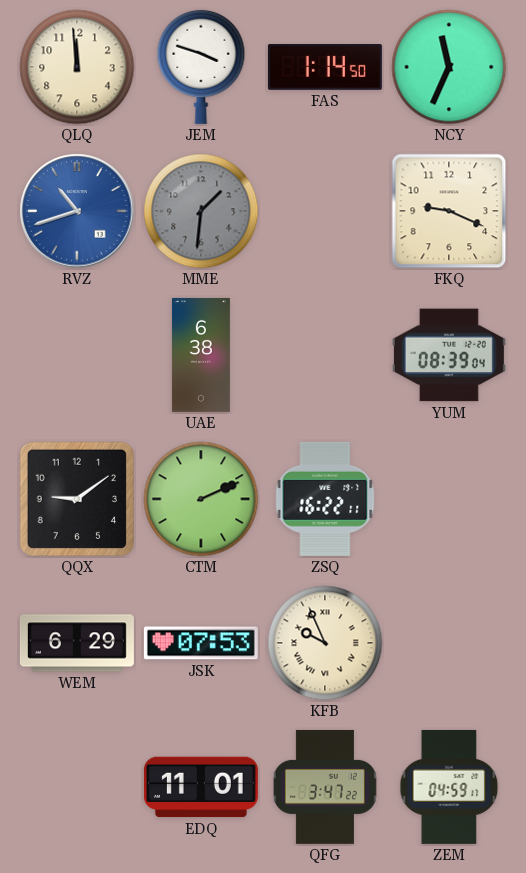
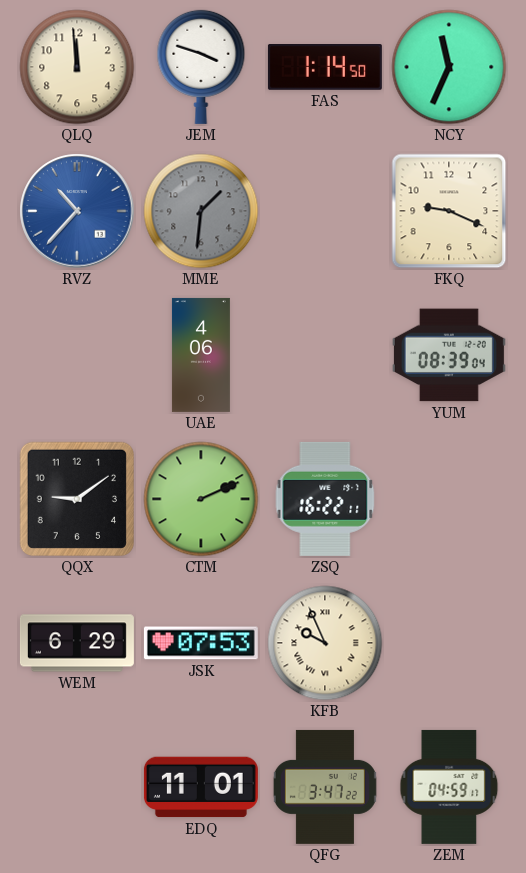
RVZ: 10:42 -> 10:37
UAE: 6:38 -> 4:06
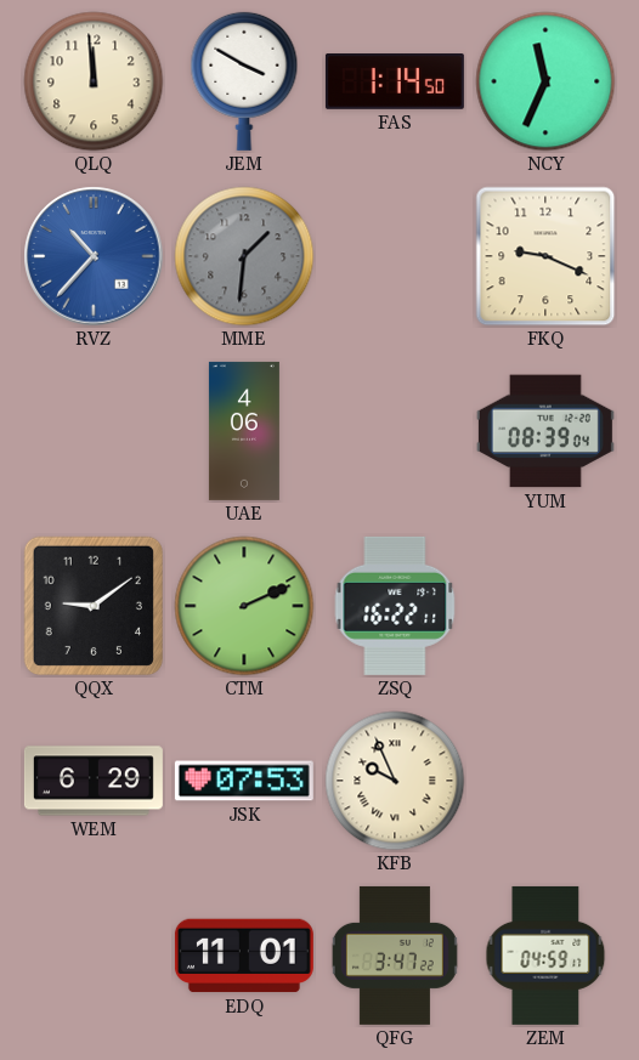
JEM: 3:48 -> 3:50
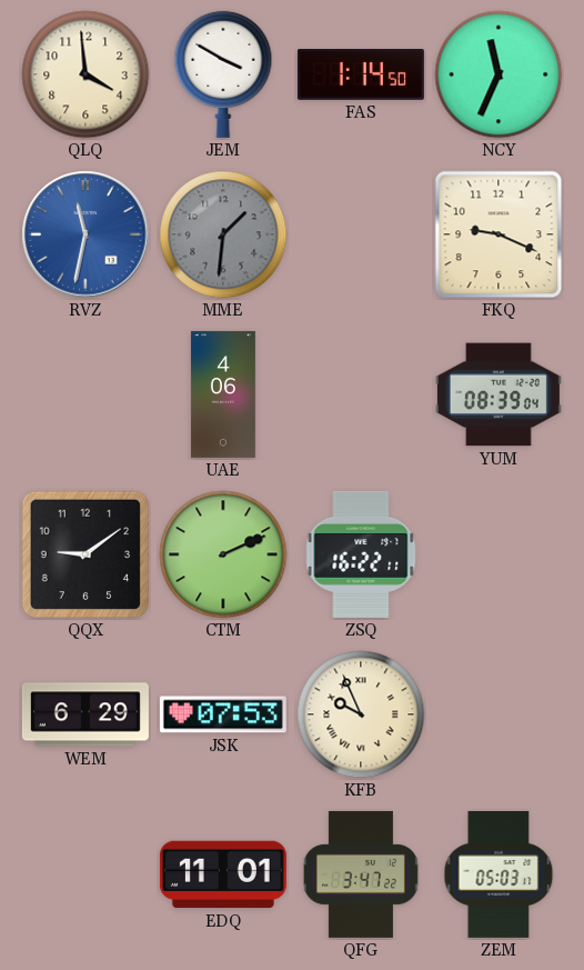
QLQ: 11:59 -> 3:59
RVZ: 10:37 -> 11:32
ZEM: 04:59 -> 05:03
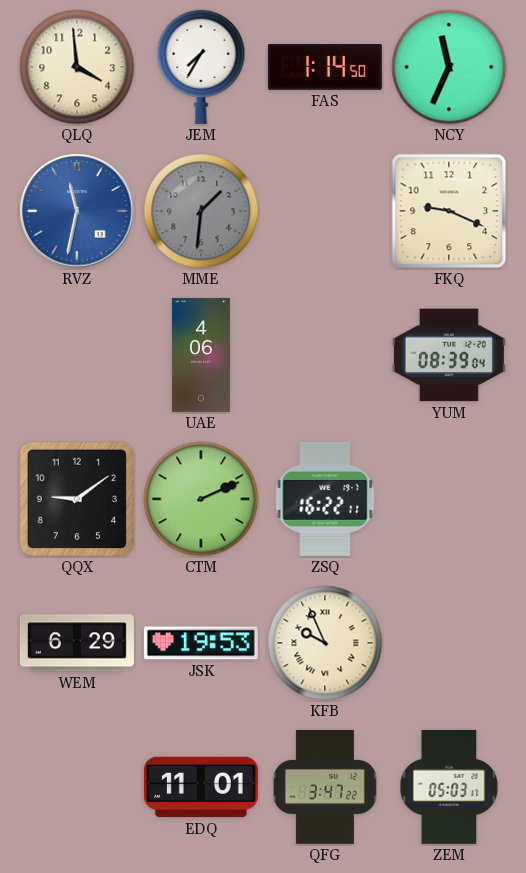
JEM: 3:50 -> 7:35
JSK: 07:53 -> 19:53
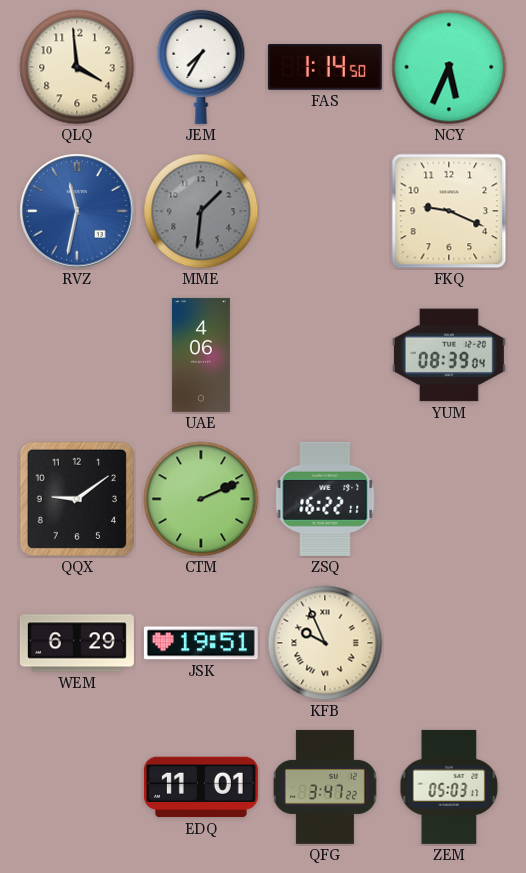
NCY: 11:34 -> 5:34
JSK: 19:53 -> 19:51
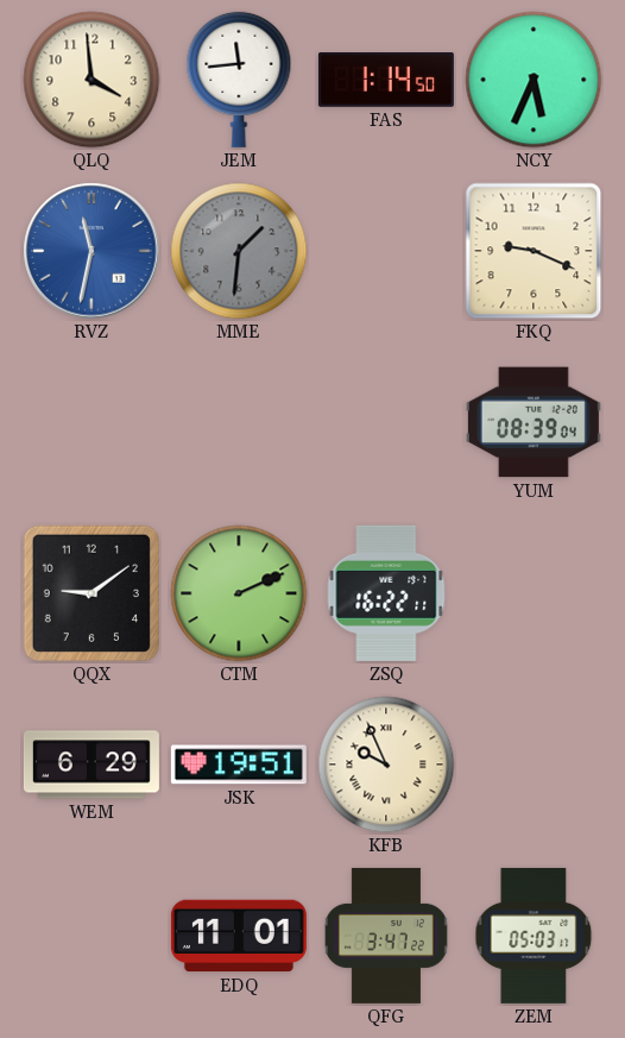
JEM: 7:35 -> 11:44
UAE: 4:06 -> none
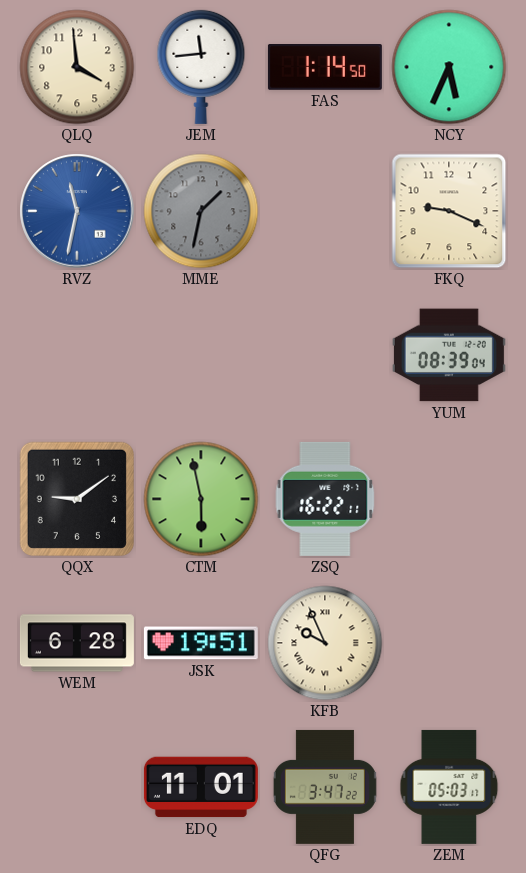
MME: 1:31 -> 1:32
CTM: 2:11 -> 5:58
WEM: 6:29 -> 6:28
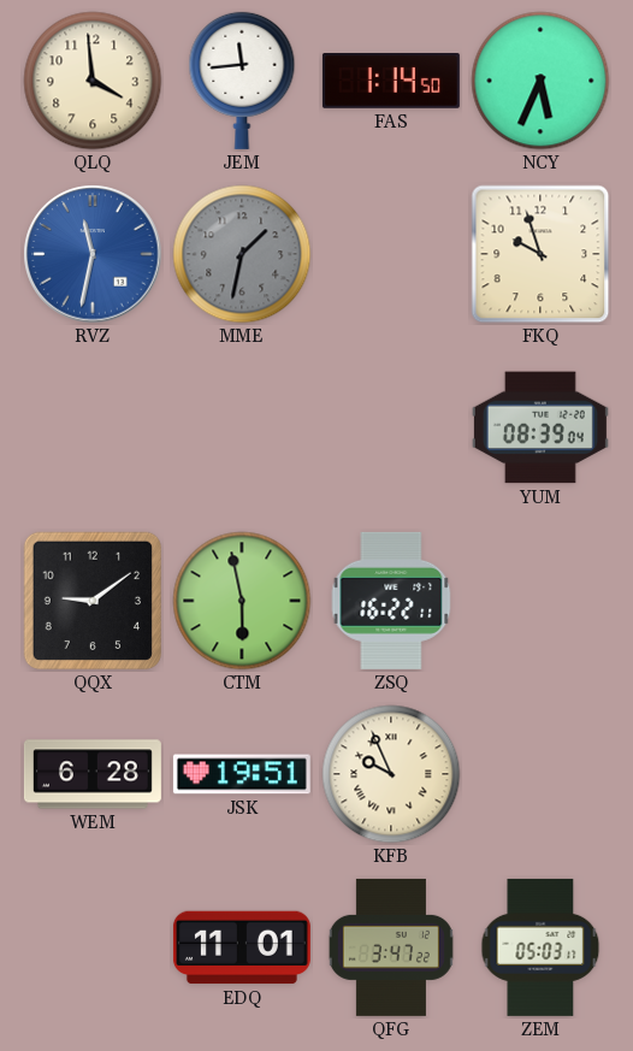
FKQ: 9:19 -> 9:57
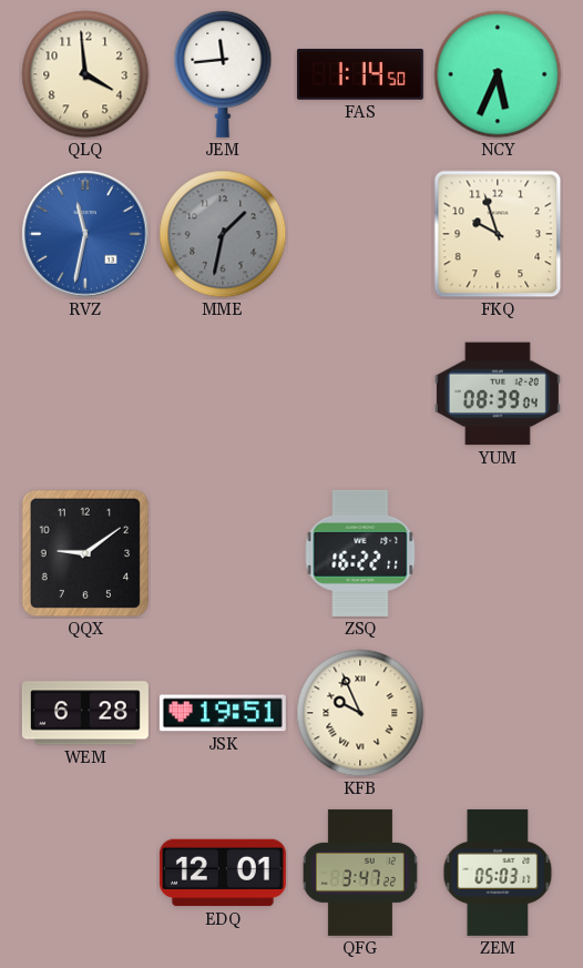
CTM: 5:58 -> none
EDQ: 11:01 -> 12:01
